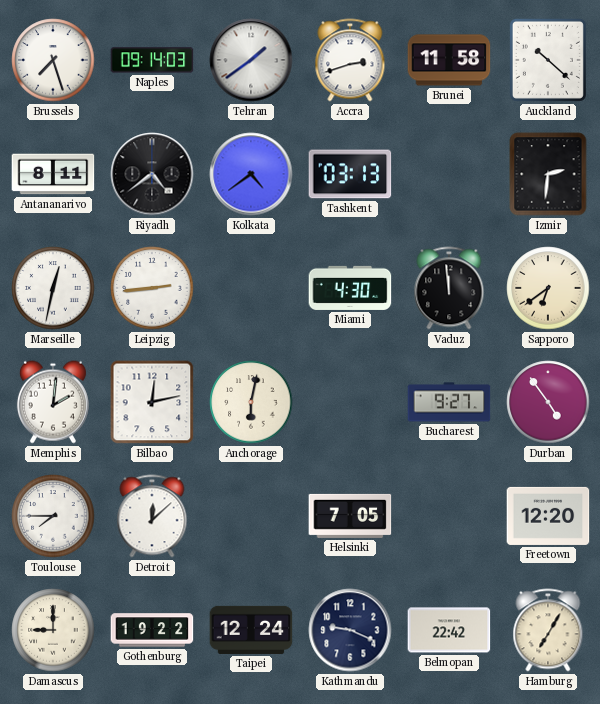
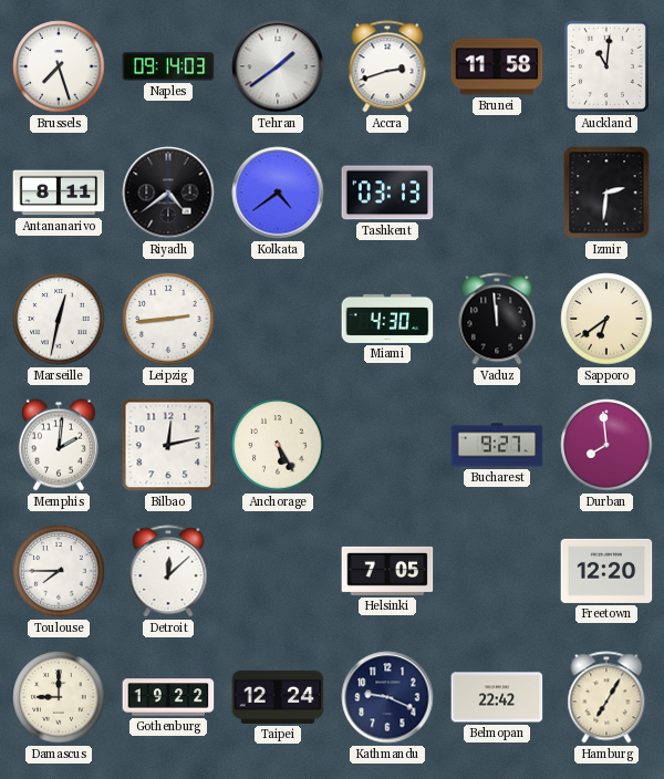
Auckland: 10:22 -> 11:01
Anchorage: 6:02 -> 5:25
Durban: 4:54 -> 7:59
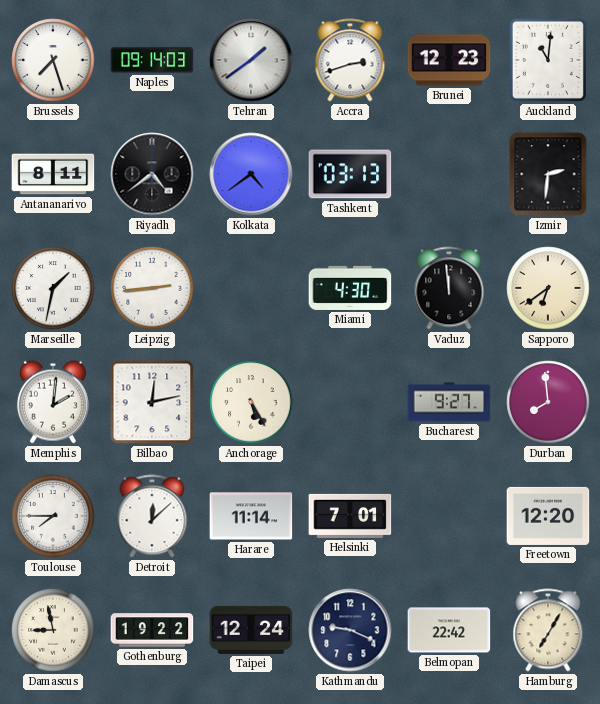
Brunei: 11:58 -> 12:23
Marseille: 12:32 -> 1:32
Harare: none -> 11:14
Helsinki: 7:05 -> 7:01
Damascus: 9:00 -> 8:58
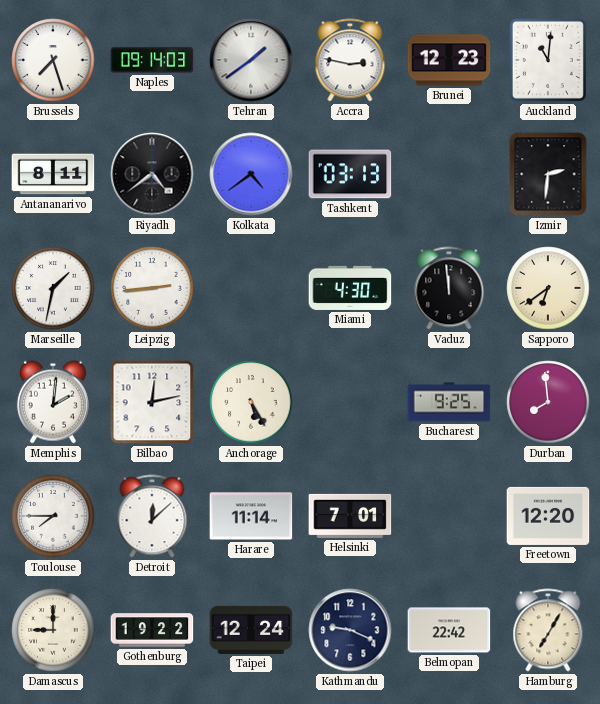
Accra: 2:42 -> 2:47
Bucharest: 9:27 -> 9:25
Damascus: 8:58 -> 9:00
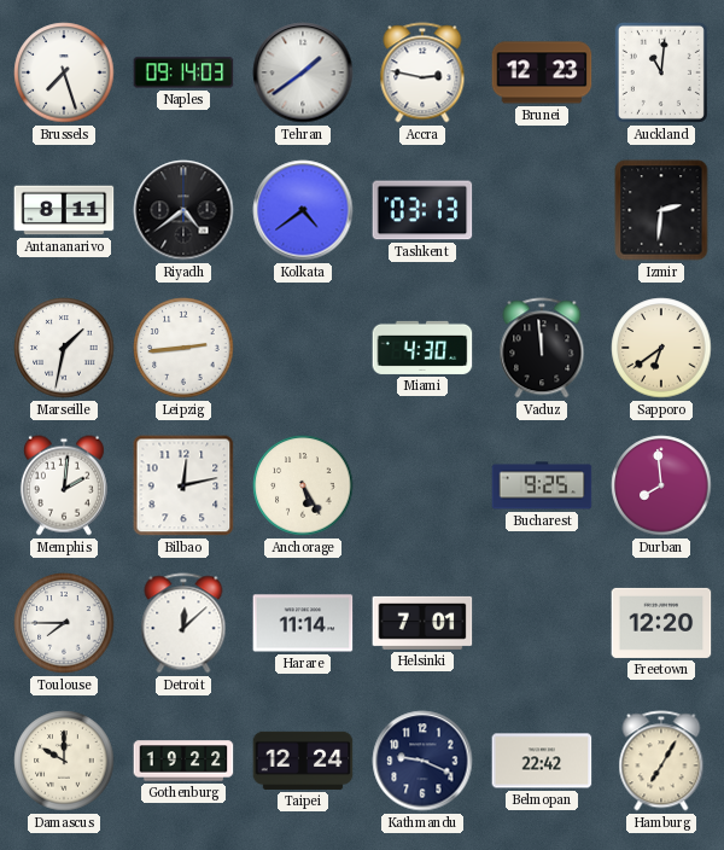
Damascus: 9:00 -> 10:00
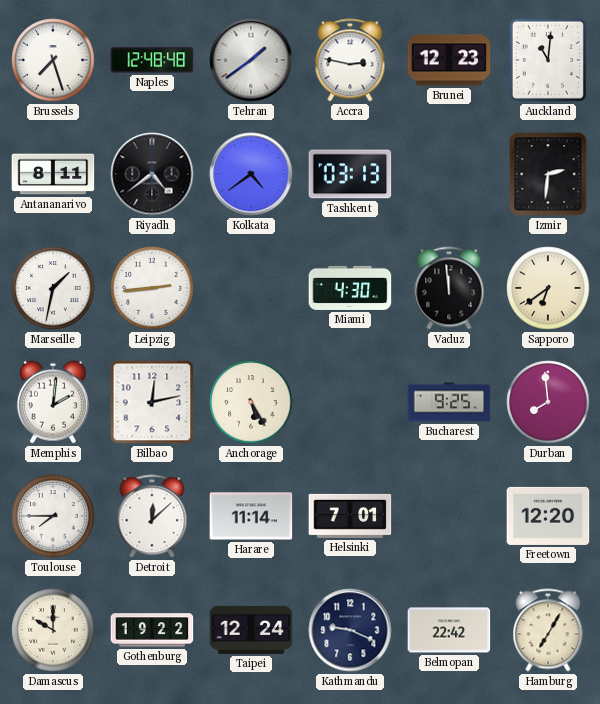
Naples: 09:14 -> 12:48
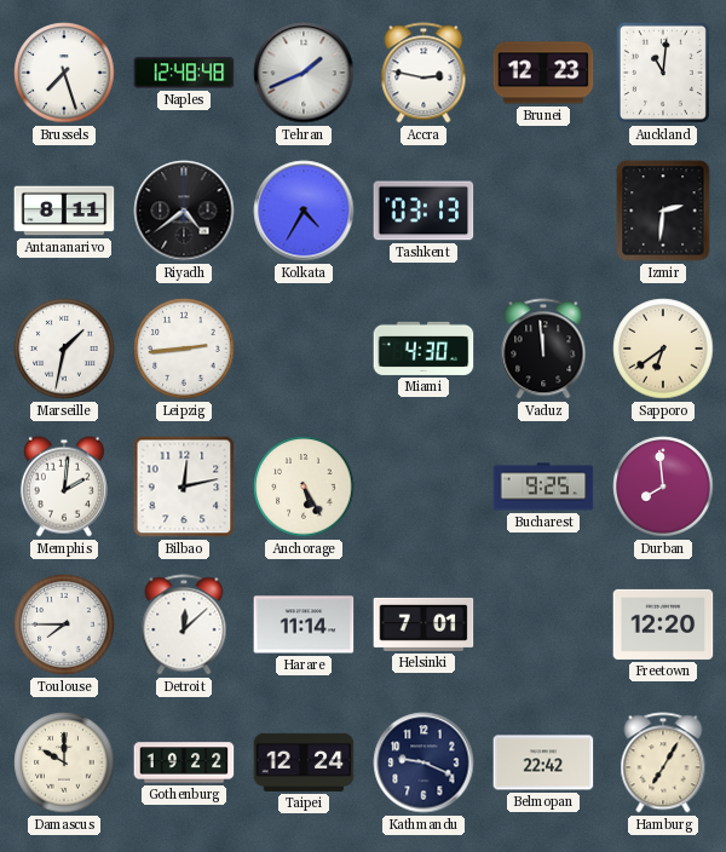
Tehran: 1:39 -> 1:41
Kolkata: 4:39 -> 4:35
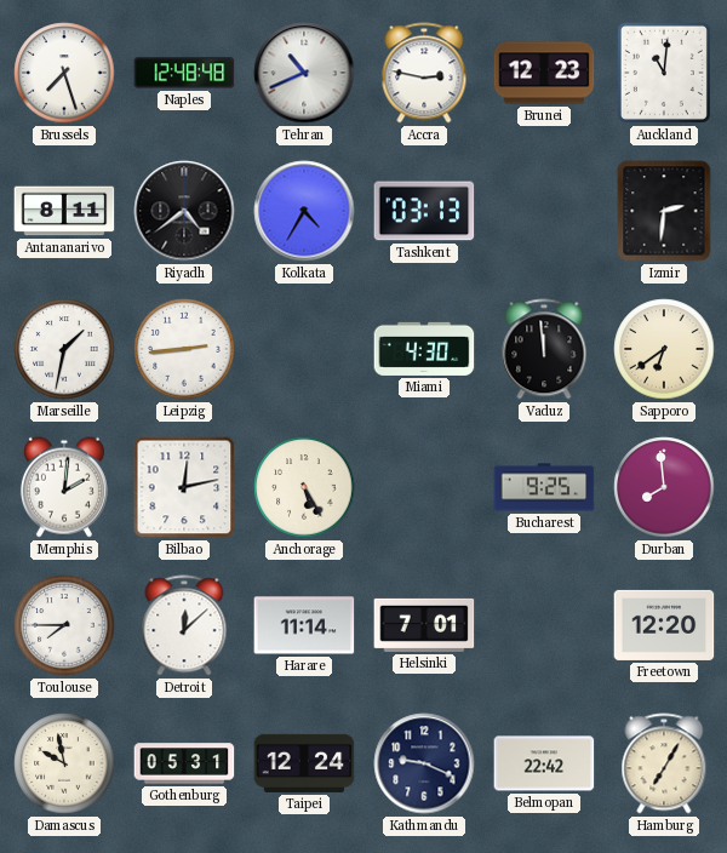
Tehran: 1:41 -> 10:41
Damascus: 10:00 -> 9:58
Gothenburg: 19:22 -> 05:31
